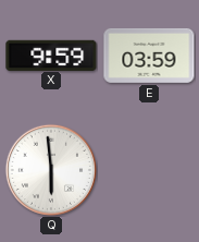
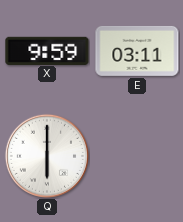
E: 03:59 -> 03:11
Q: 5:59 -> 6:00
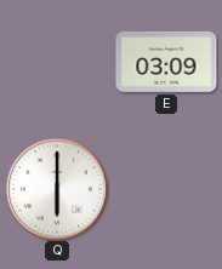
X: 9:59 -> none
E: 03:11 -> 03:09
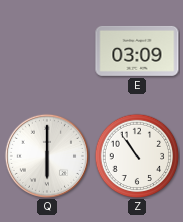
Z: none -> 10:54
